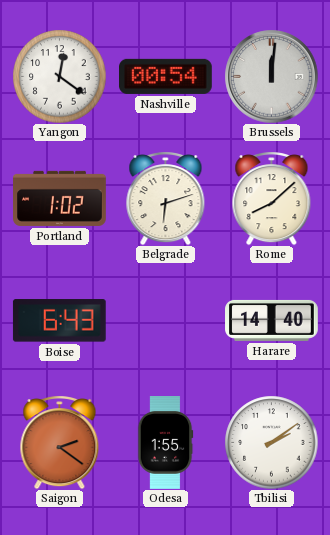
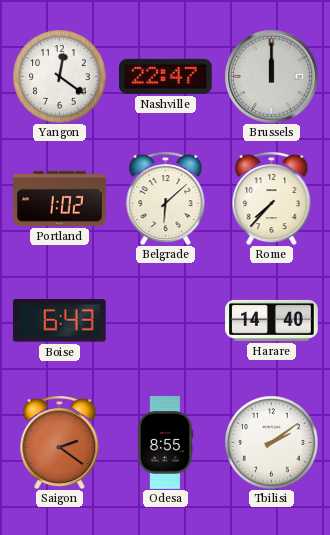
Nashville: 00:54 -> 22:47
Brussels: 12:01 -> 12:00
Belgrade: 6:12 -> 6:08
Rome: 8:08 -> 7:37
Odesa: 1:55 -> 8:55
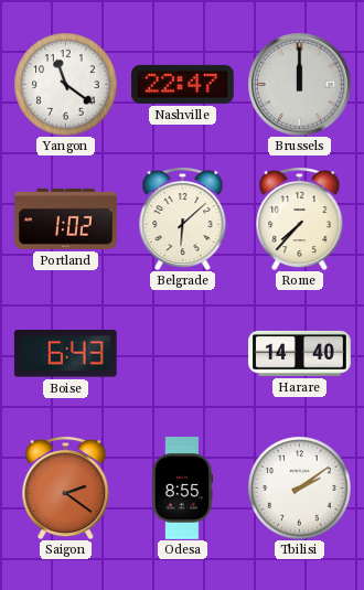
Yangon: 12:21 -> 11:21
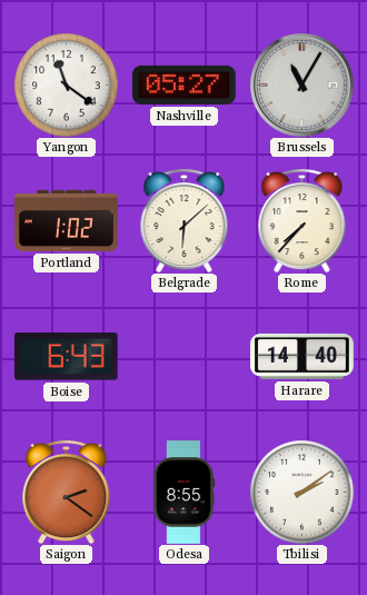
Nashville: 22:47 -> 05:27
Brussels: 12:00 -> 11:05
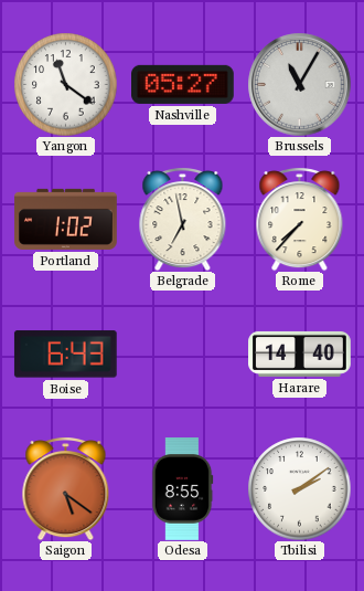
Belgrade: 6:08 -> 6:58
Saigon: 2:21 -> 5:21
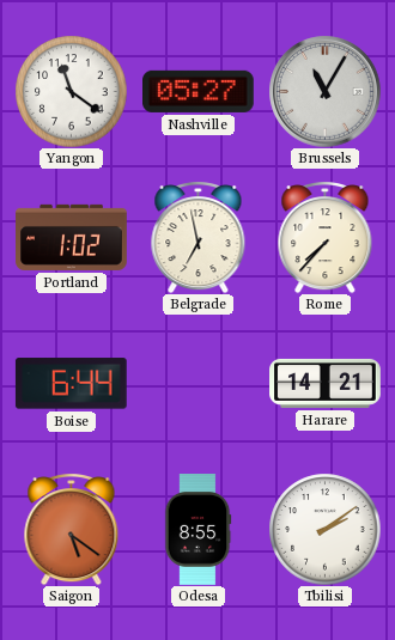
Boise: 6:43 -> 6:44
Harare: 14:40 -> 14:21
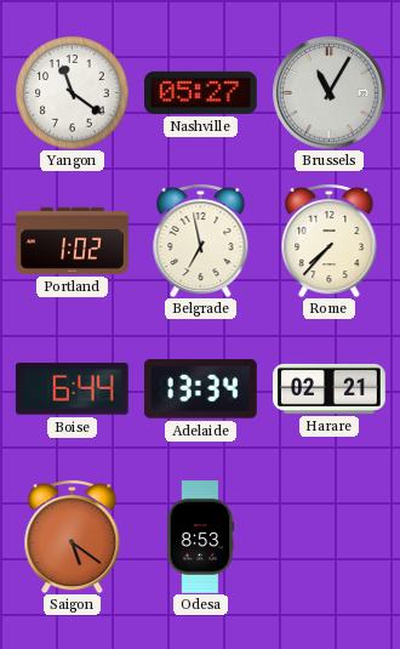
Adelaide: none -> 13:34
Harare: 14:21 -> 02:21
Odesa: 8:55 -> 8:53
Tbilisi: 2:09 -> none
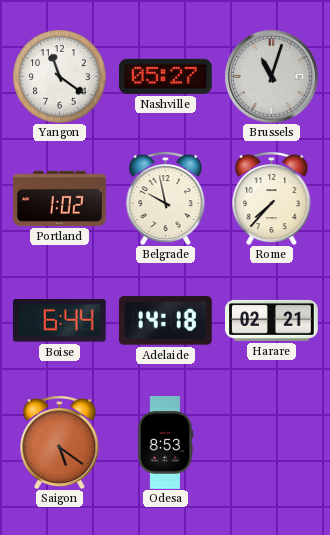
Brussels: 11:05 -> 11:03
Belgrade: 6:58 -> 9:58
Adelaide: 13:34 -> 14:18
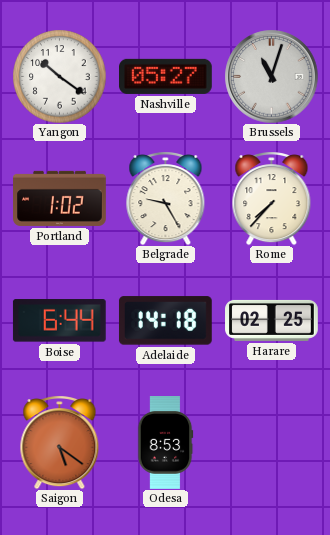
Yangon: 11:21 -> 10:21
Belgrade: 9:58 -> 9:25
Harare: 02:21 -> 02:25
